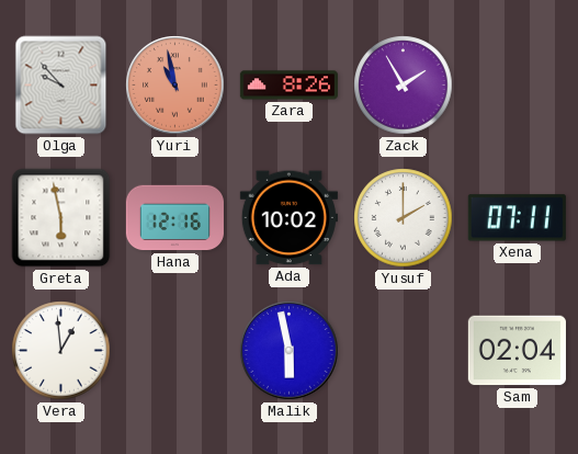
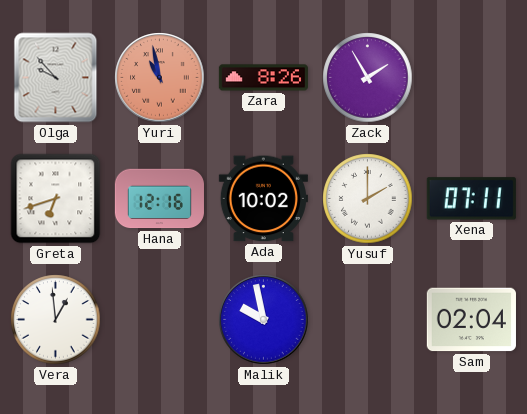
Greta: 5:58 -> 6:42
Malik: 5:58 -> 9:58
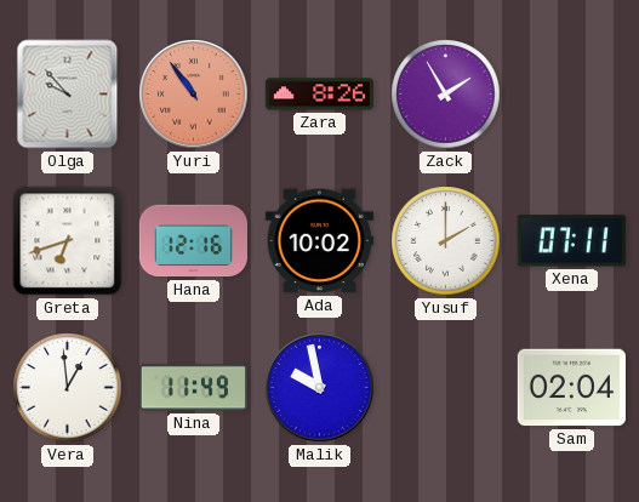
Yuri: 10:58 -> 10:54
Nina: none -> 11:49
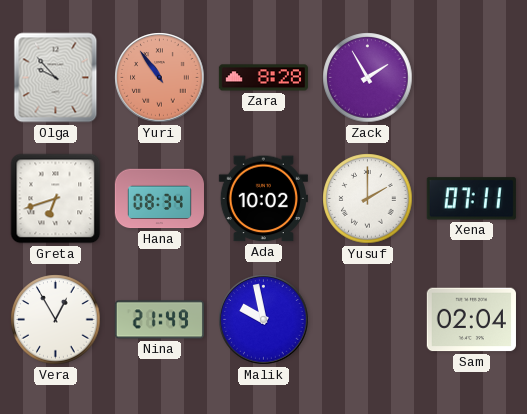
Zara: 8:26 -> 8:28
Hana: 12:16 -> 08:34
Vera: 12:59 -> 12:55
Nina: 11:49 -> 21:49
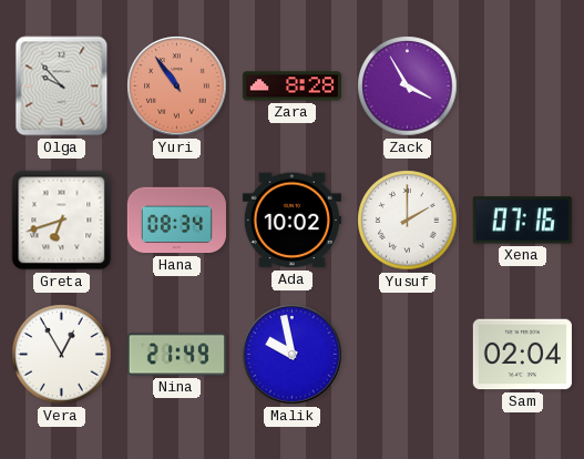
Zack: 1:55 -> 3:55
Xena: 07:11 -> 07:16
